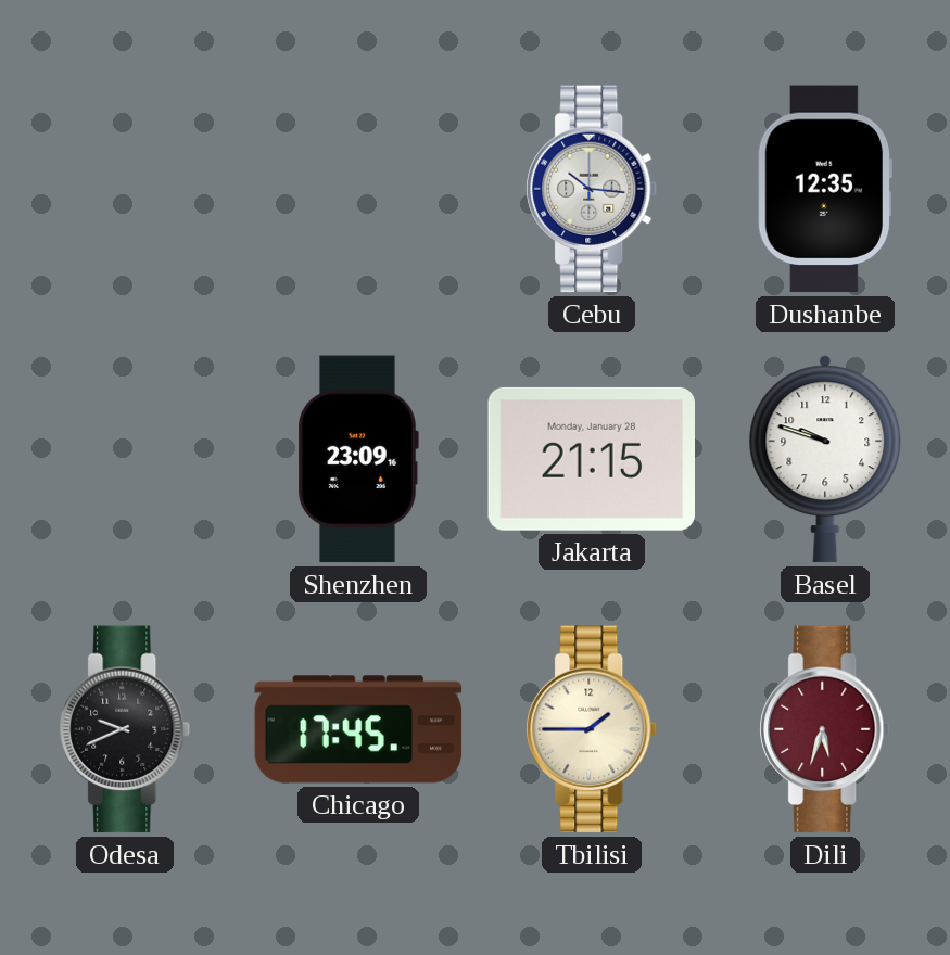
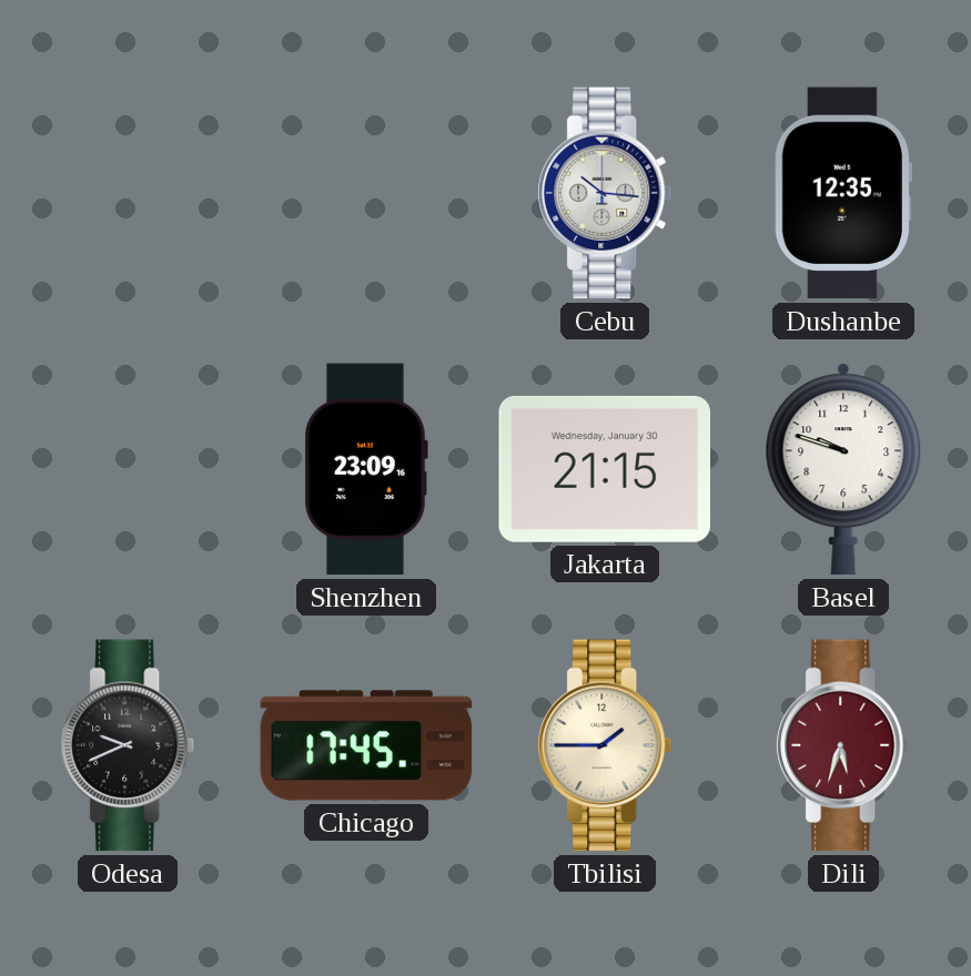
Jakarta date: Monday, January 28 -> Wednesday, January 30
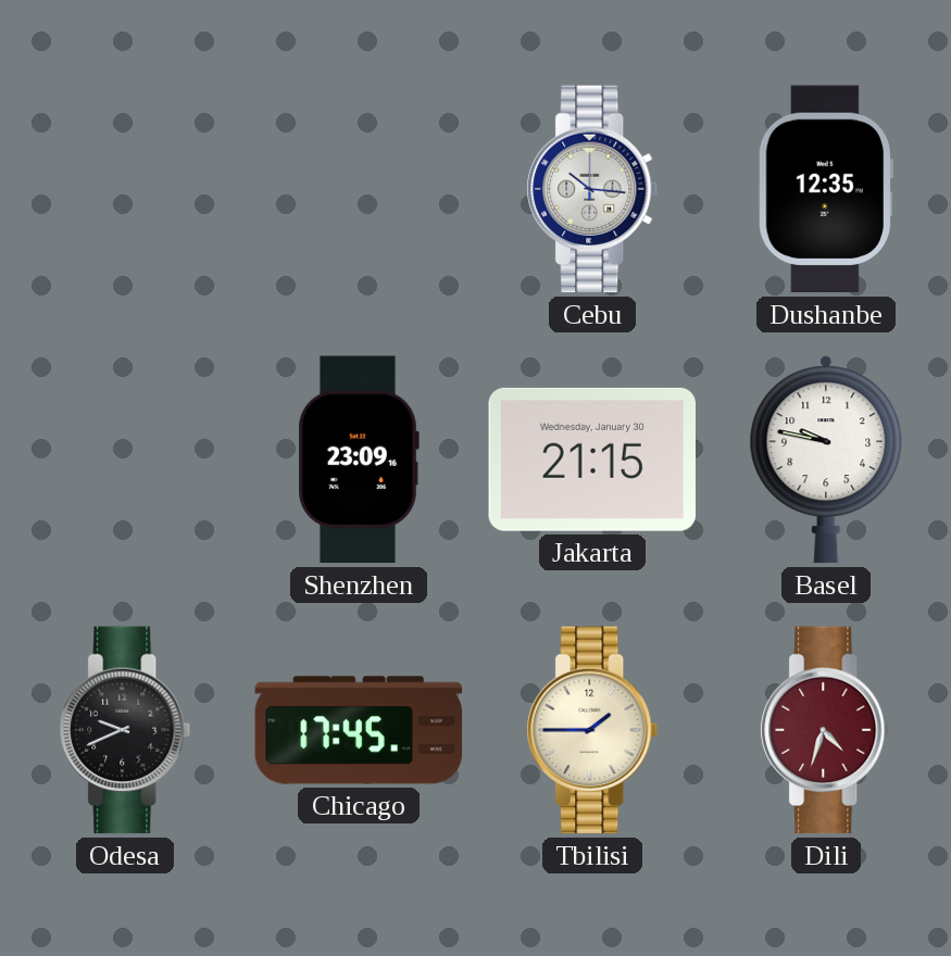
Basel: 9:48 -> 9:47
Dili: 5:33 -> 4:33
